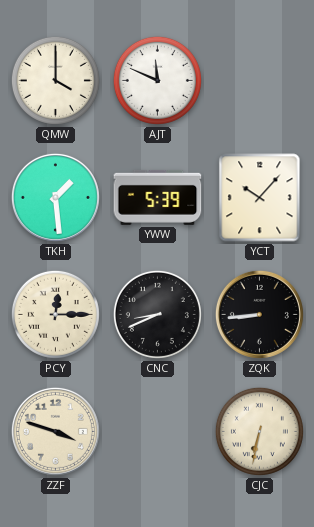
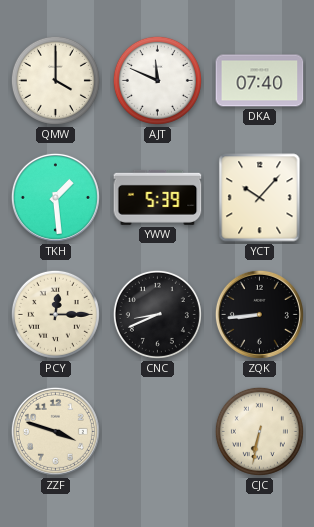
DKA: none -> 07:40
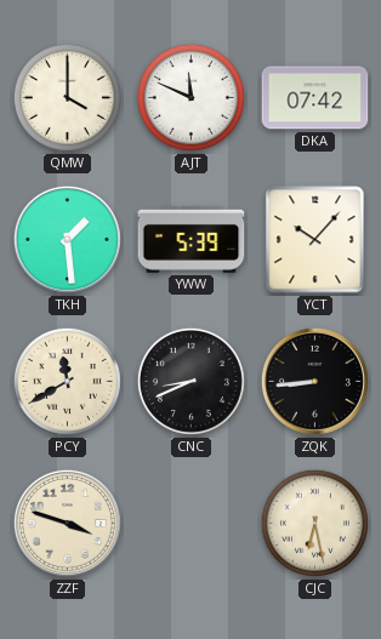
DKA: 07:40 -> 07:42
PCY: 12:15 -> 11:40
CJC: 6:32 -> 6:28
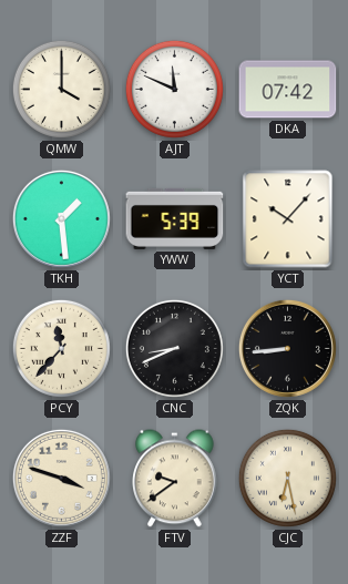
PCY: 11:40 -> 11:37
FTV: none -> 9:39
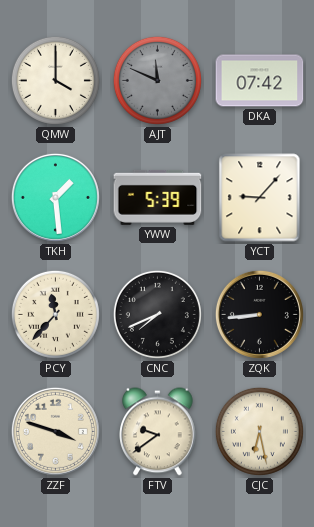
AJT dial: white -> grey
YCT: 10:07 -> 9:07
CNC: 8:41 -> 7:41
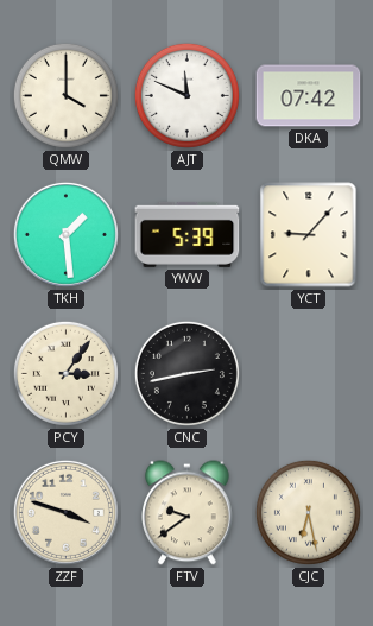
AJT dial: grey -> white
PCY: 11:37 -> 3:06
CNC: 7:41 -> 2:43
ZQK: 8:44 -> none
